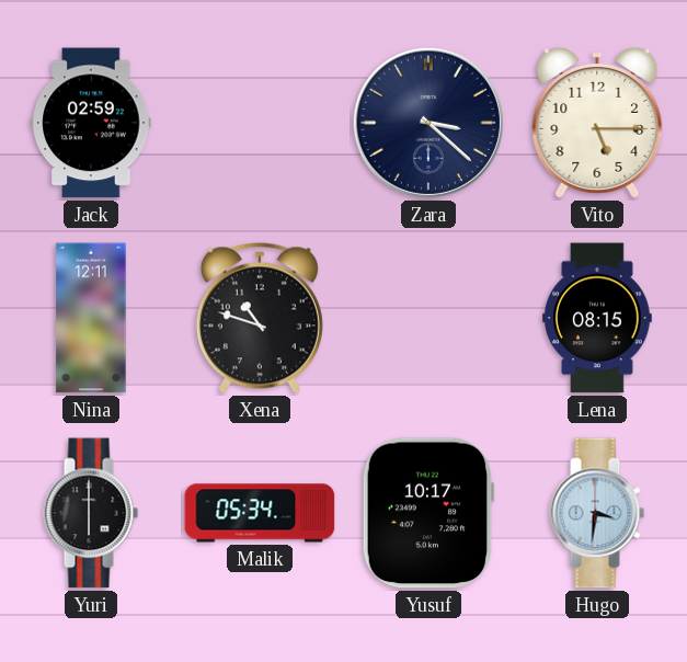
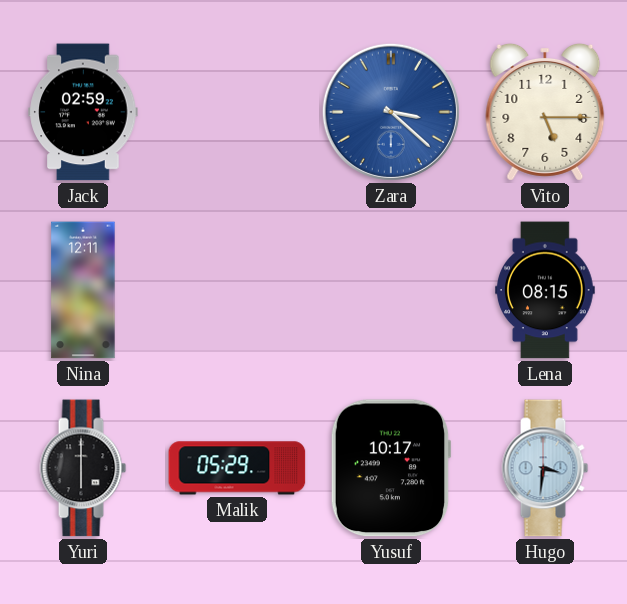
Zara dial: navy -> blue
Xena: 10:48 -> none
Malik: 05:34 -> 05:29
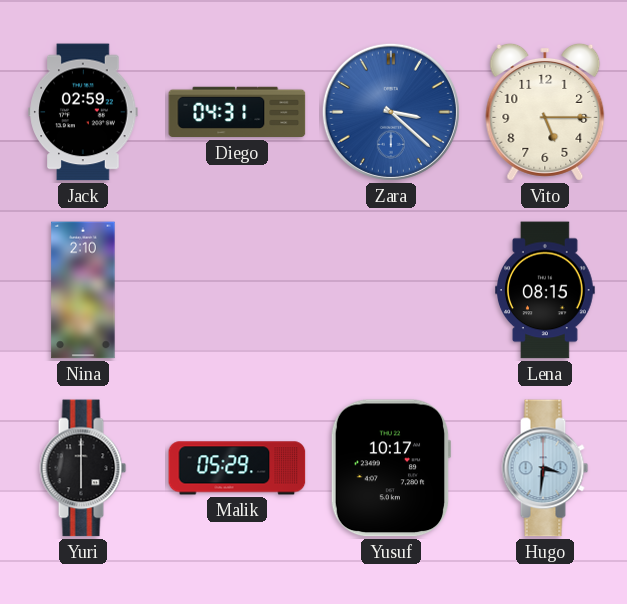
Diego: none -> 04:31
Nina: 12:11 -> 2:10
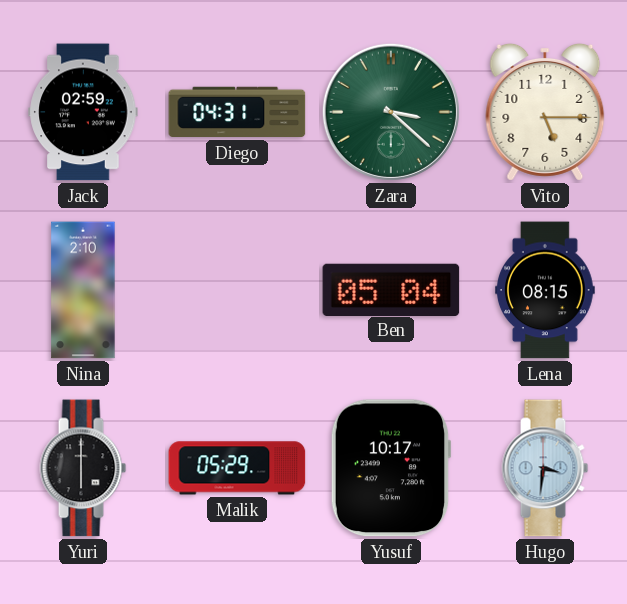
Zara dial: blue -> green
Ben: none -> 05:04
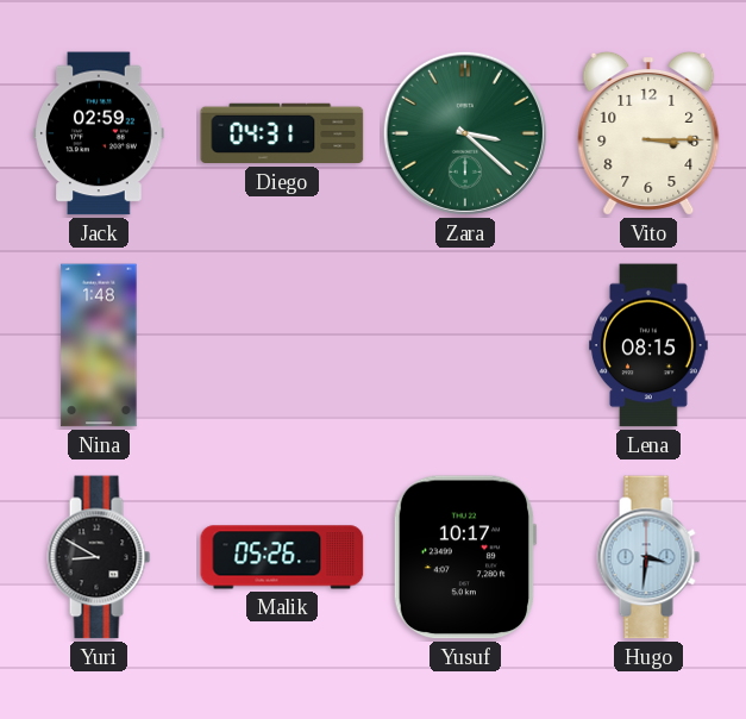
Vito: 5:15 -> 3:15
Nina: 2:10 -> 1:48
Ben: 05:04 -> none
Yuri: 6:00 -> 8:50
Malik: 05:29 -> 05:26
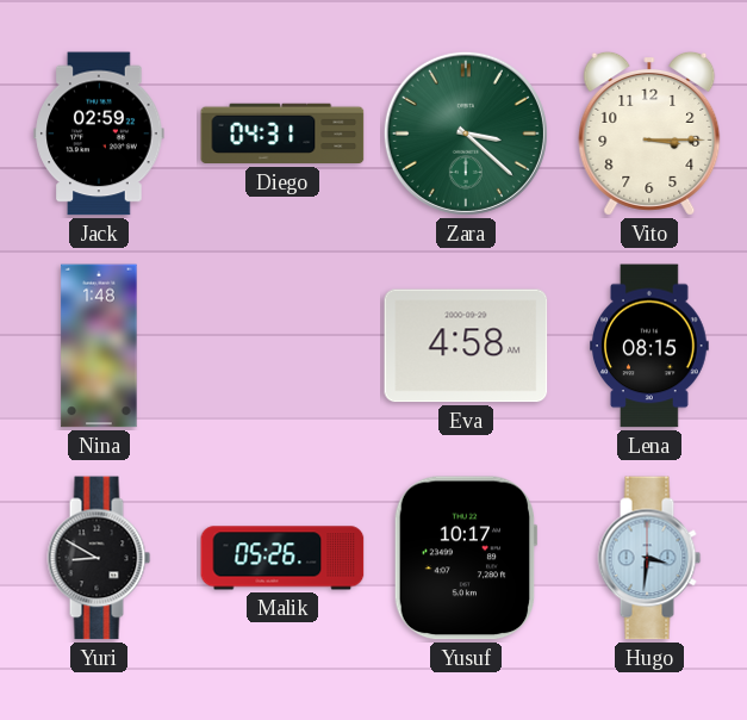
Eva: none -> 4:58
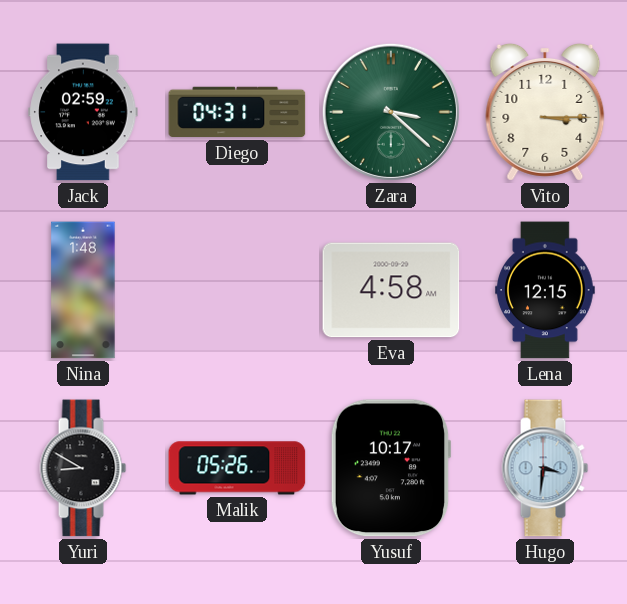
Lena: 08:15 -> 12:15
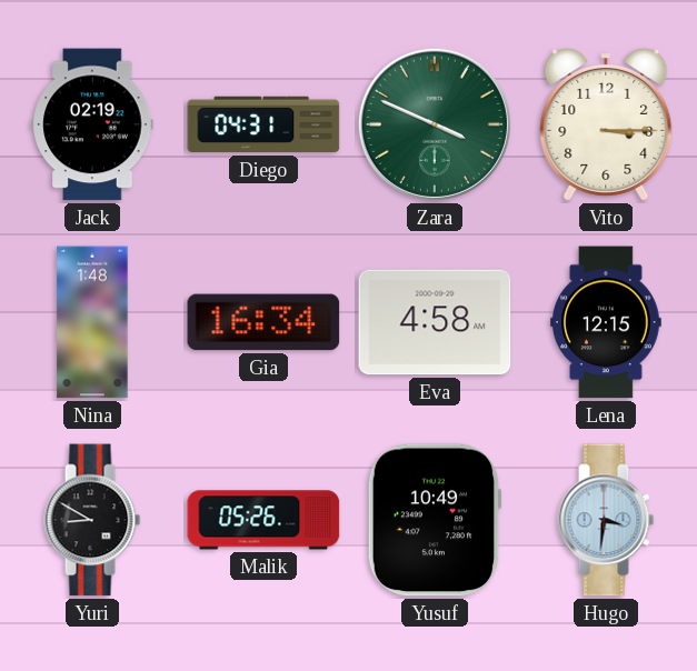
Jack: 02:59 -> 02:19
Zara: 3:22 -> 3:49
Gia: none -> 16:34
Yusuf: 10:17 -> 10:49
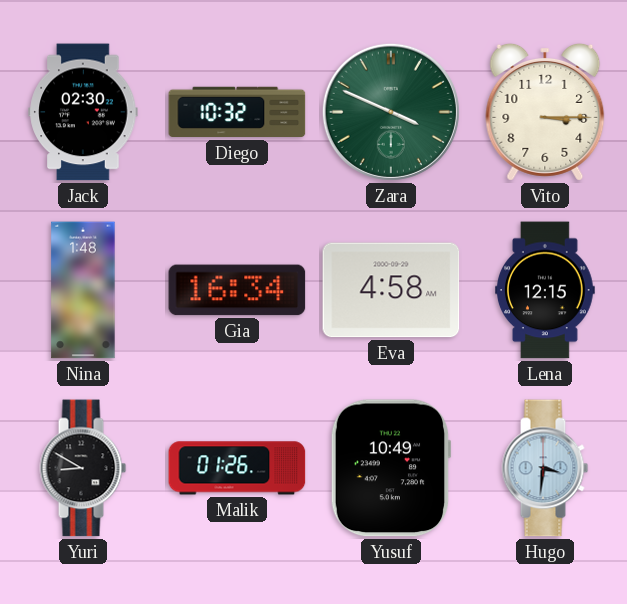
Jack: 02:19 -> 02:30
Diego: 04:31 -> 10:32
Malik: 05:26 -> 01:26
